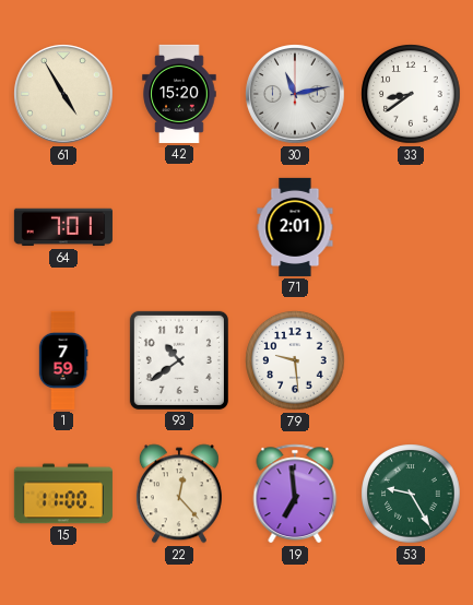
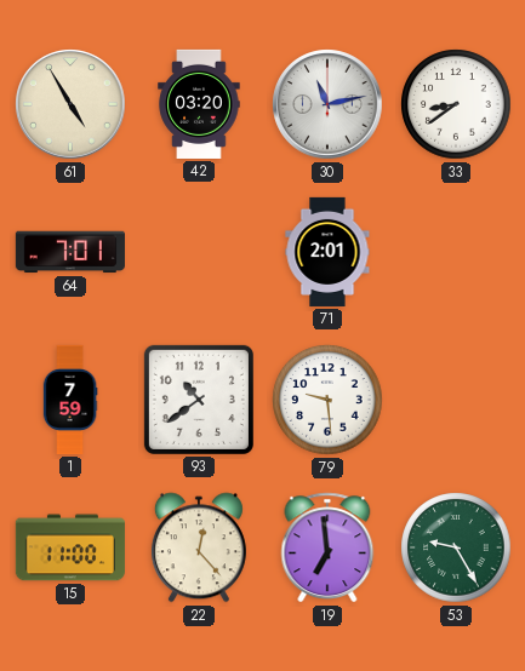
42: 15:20 -> 03:20
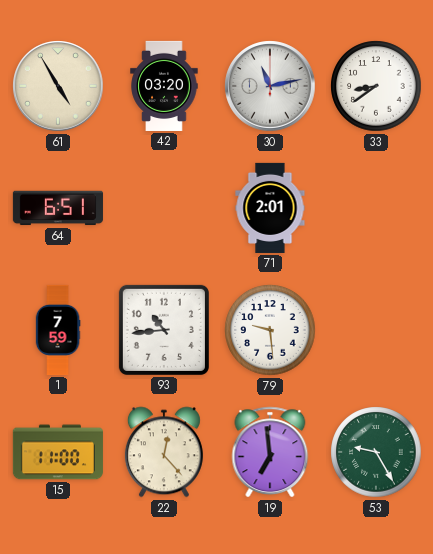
64: 7:01 -> 6:51
93: 10:39 -> 10:44
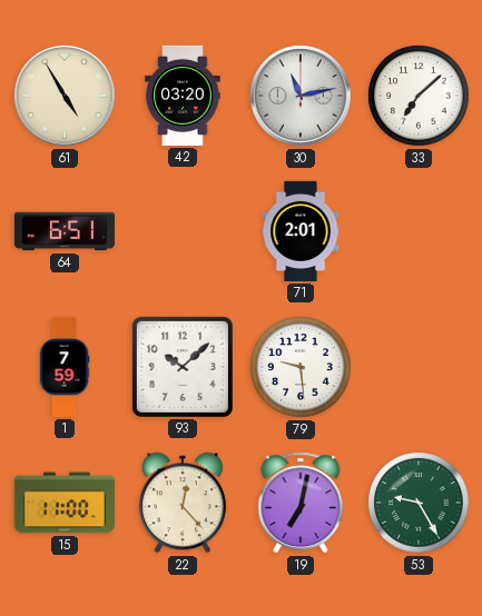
33: 8:39 -> 7:08
93: 10:44 -> 10:08
19: 6:59 -> 7:02
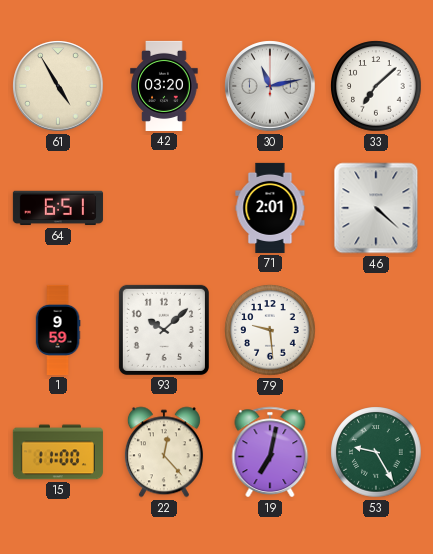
46: none -> 4:22
1: 7:59 -> 9:59
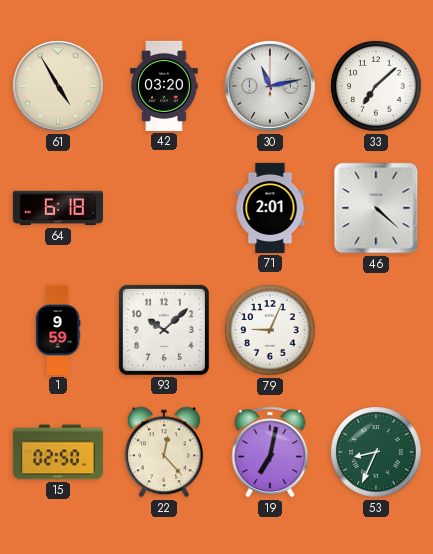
64: 6:51 -> 6:18
79: 9:29 -> 9:04
15: 11:00 -> 02:50
53: 9:25 -> 8:34
